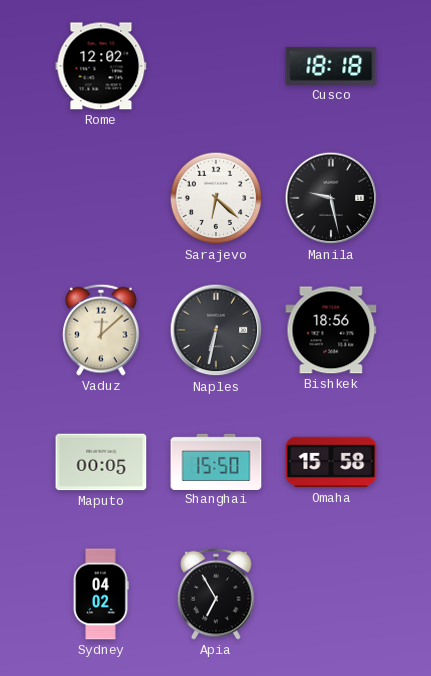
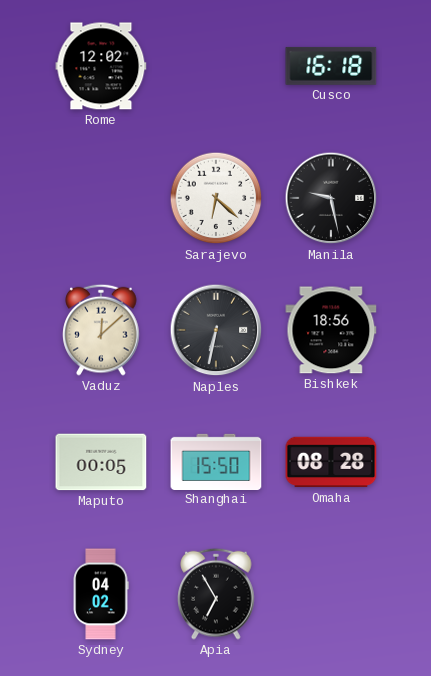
Cusco: 18:18 -> 16:18
Omaha: 15:58 -> 08:28
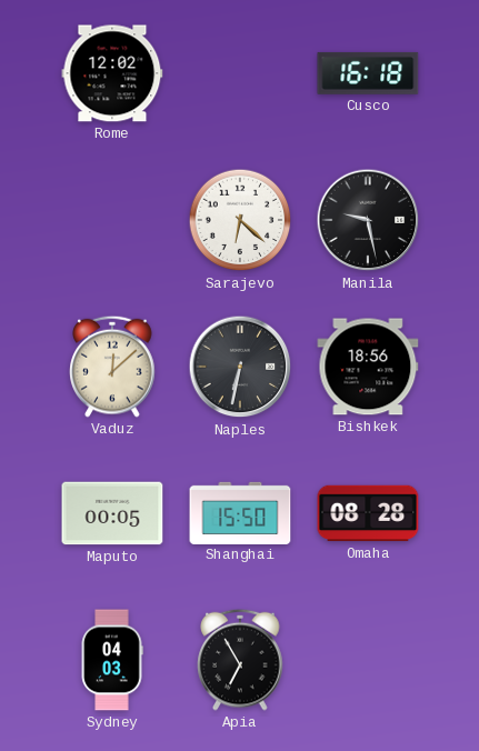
Sydney: 04:02 -> 04:03
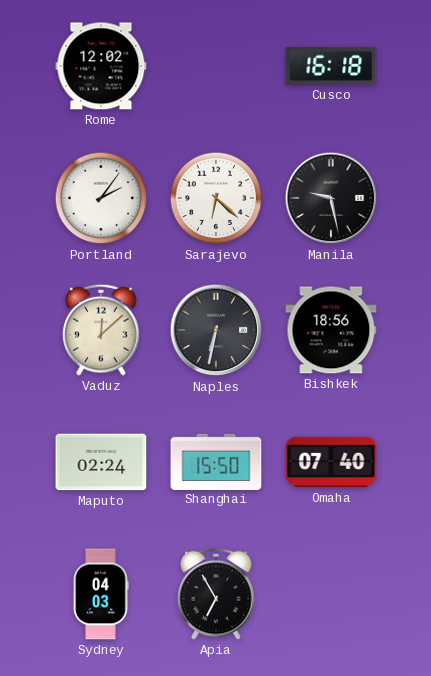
Portland: none -> 2:06
Maputo: 00:05 -> 02:24
Omaha: 08:28 -> 07:40
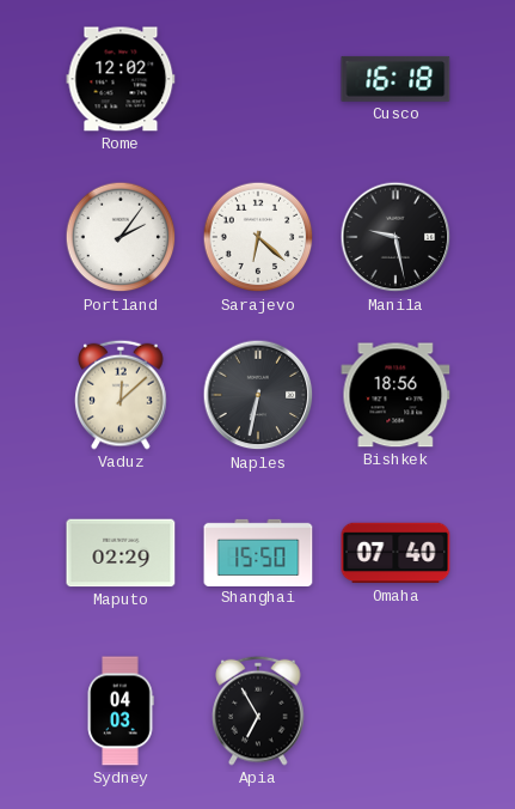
Maputo: 02:24 -> 02:29
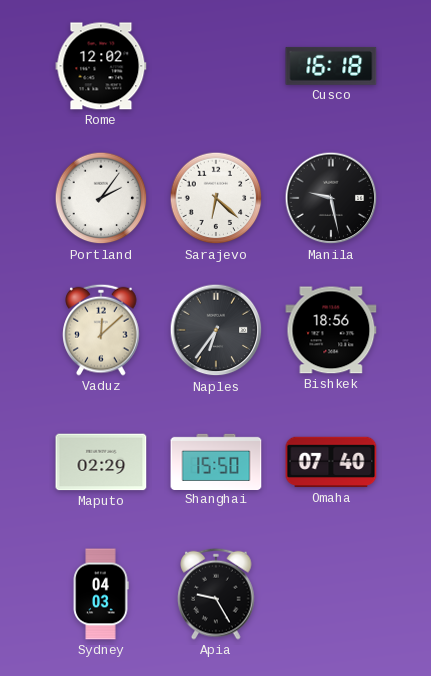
Naples: 6:32 -> 6:36
Apia: 6:55 -> 9:25
